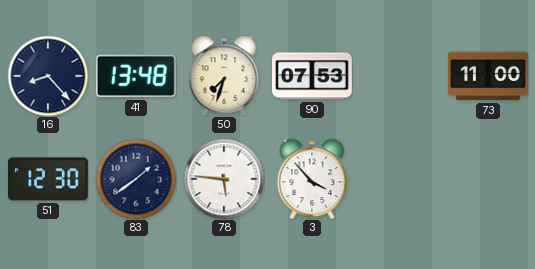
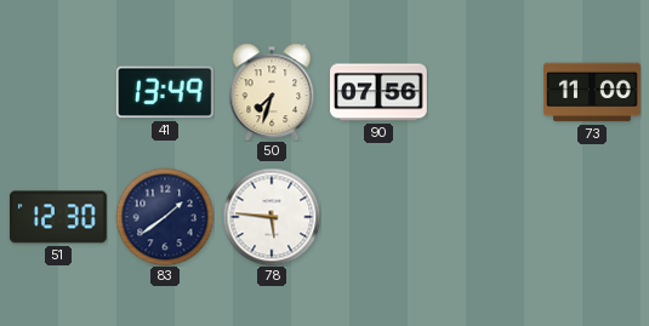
16: 8:23 -> none
41: 13:48 -> 13:49
90: 07:53 -> 07:56
3: 3:53 -> none
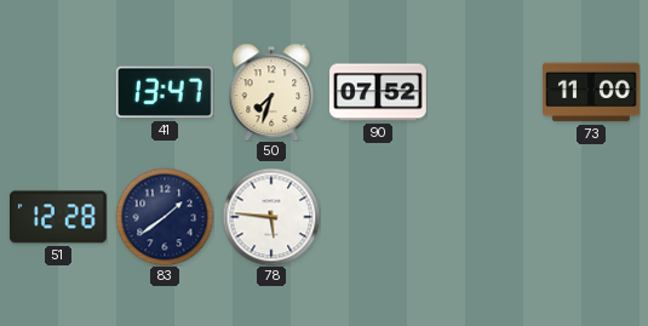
41: 13:49 -> 13:47
90: 07:56 -> 07:52
51: 12:30 -> 12:28
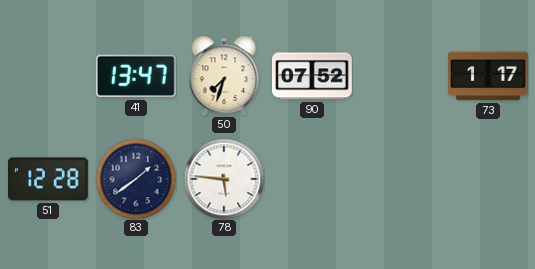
73: 11:00 -> 1:17
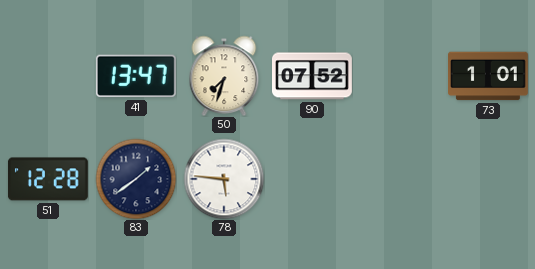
73: 1:17 -> 1:01
